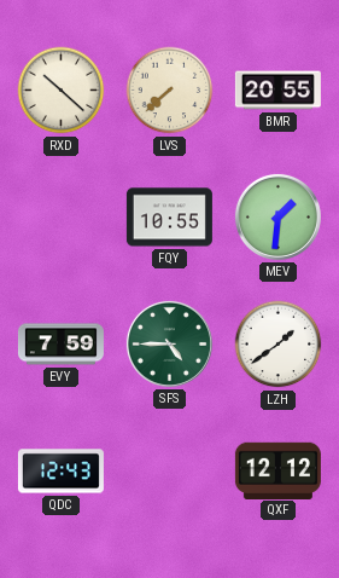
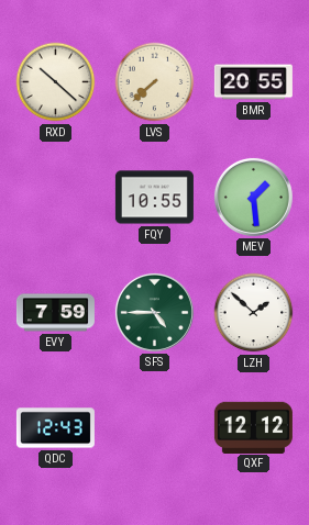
MEV: 1:31 -> 1:29
LZH: 1:39 -> 1:52
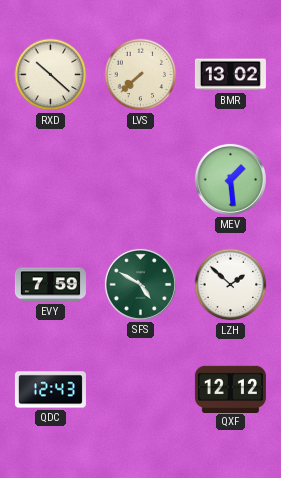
BMR: 20:55 -> 13:02
FQY: 10:55 -> none
SFS: 4:45 -> 4:50
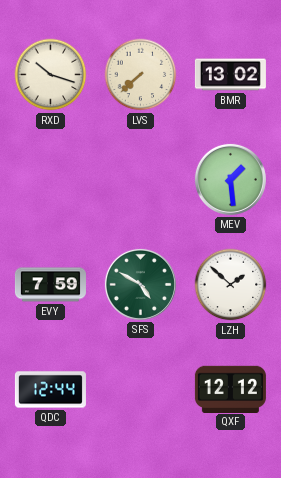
RXD: 10:22 -> 10:18
QDC: 12:43 -> 12:44
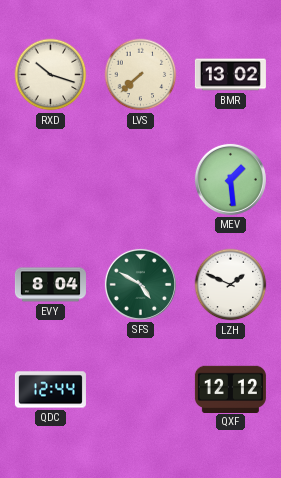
EVY: 7:59 -> 8:04
LZH: 1:52 -> 1:49
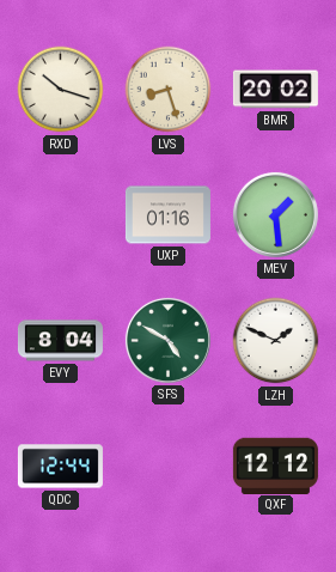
LVS: 7:38 -> 8:27
BMR: 13:02 -> 20:02
UXP: none -> 01:16
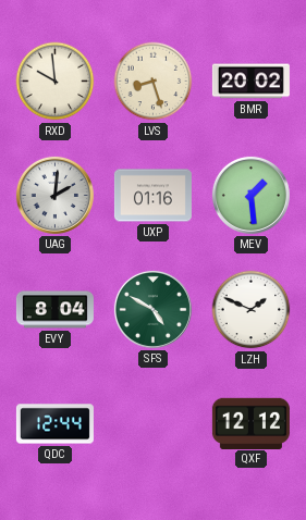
RXD: 10:18 -> 9:59
UAG: none -> 2:01
